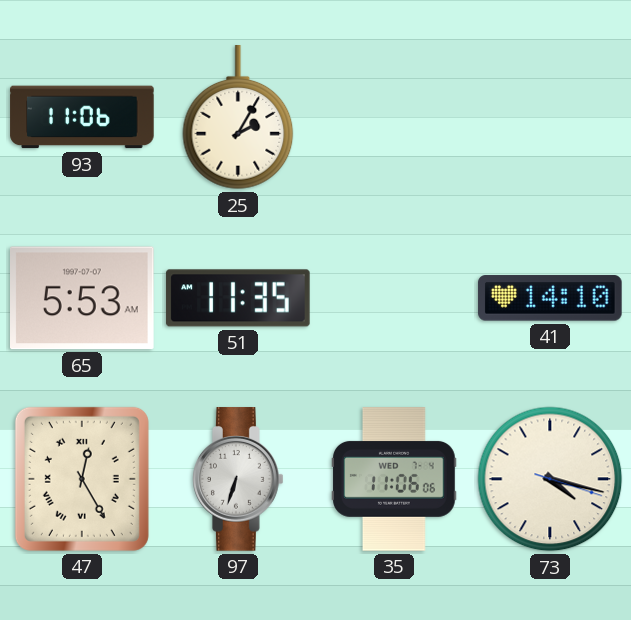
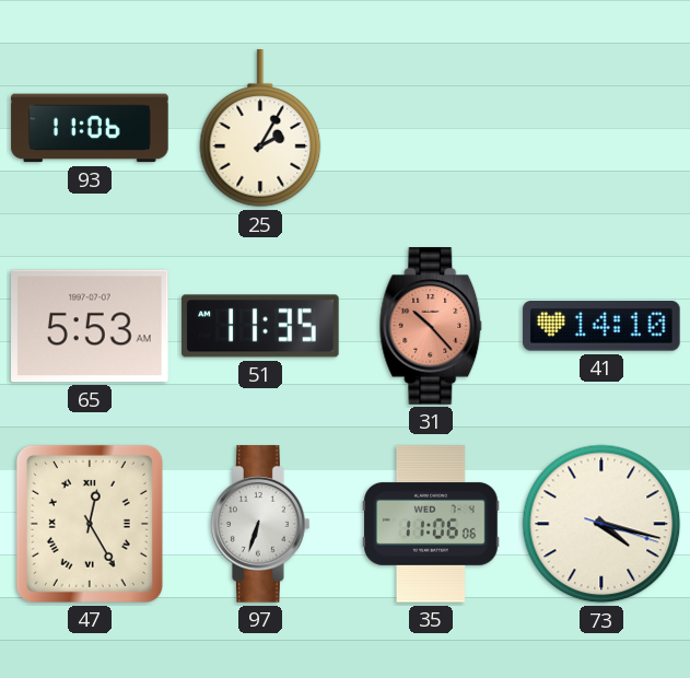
31: none -> 10:23
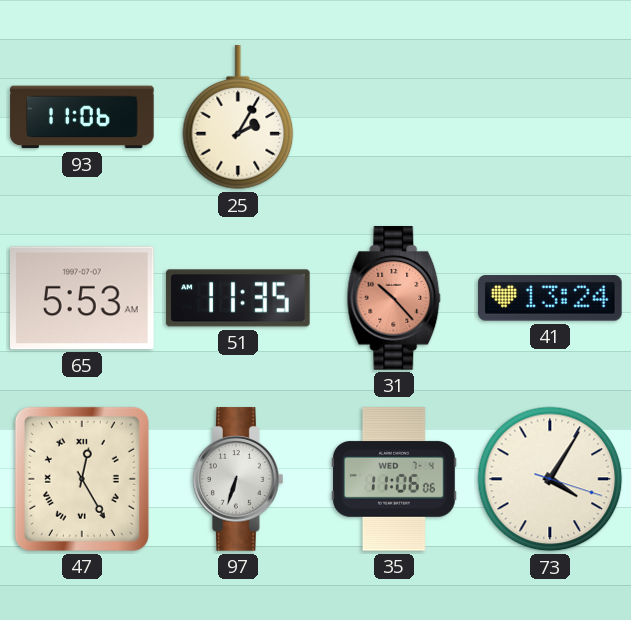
41: 14:10 -> 13:24
73: 4:17 -> 4:05
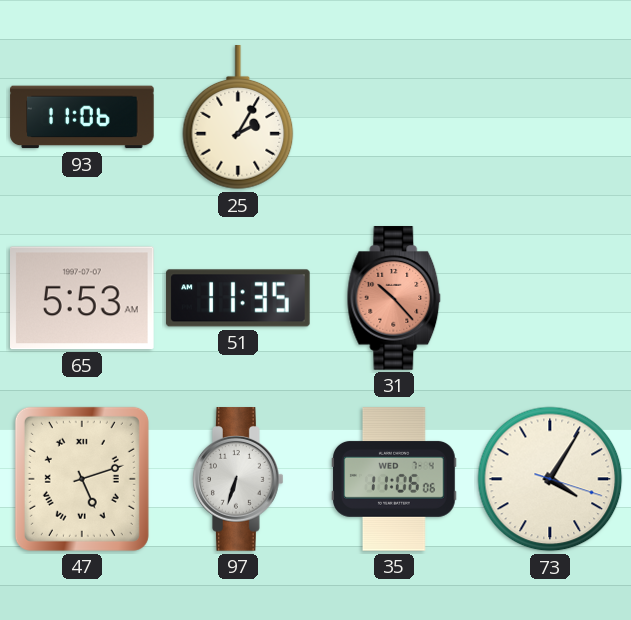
41: 13:24 -> none
47: 12:25 -> 5:12
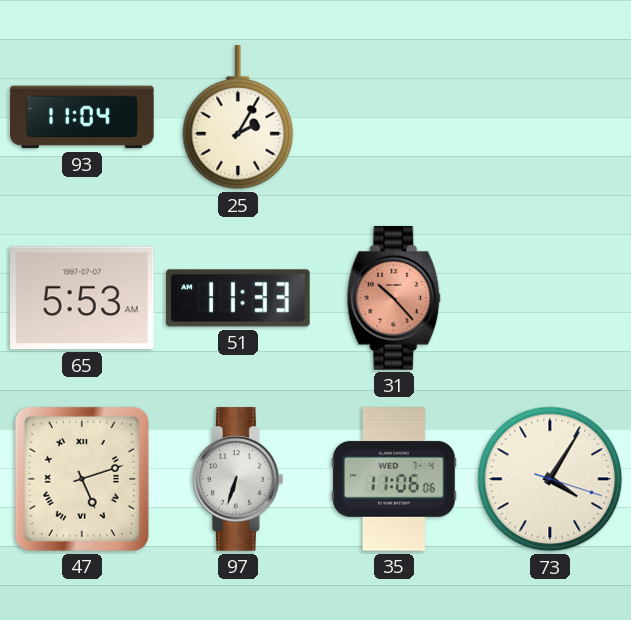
93: 11:06 -> 11:04
51: 11:35 -> 11:33
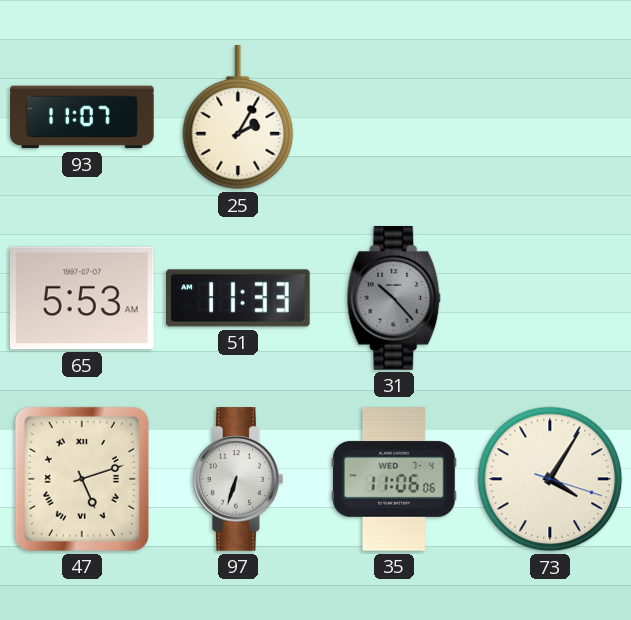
93: 11:04 -> 11:07
31 dial: salmon -> grey
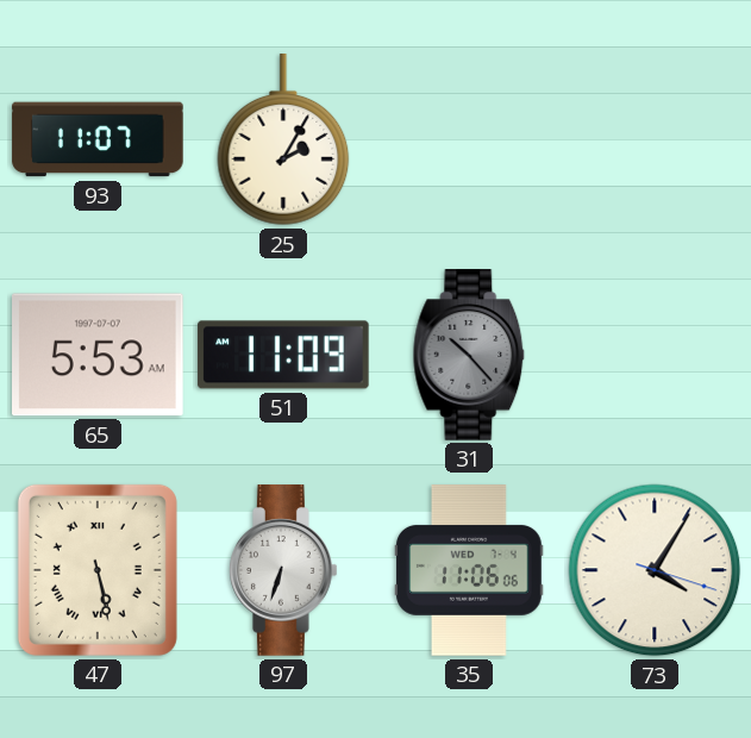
51: 11:33 -> 11:09
47: 5:12 -> 5:28
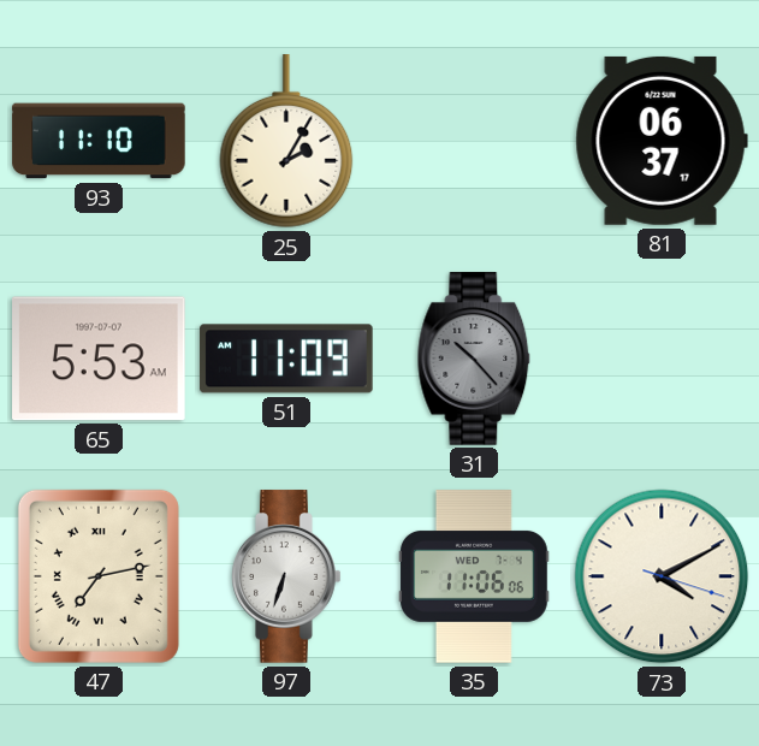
93: 11:07 -> 11:10
81: none -> 06:37
47: 5:28 -> 7:13
73: 4:05 -> 4:10
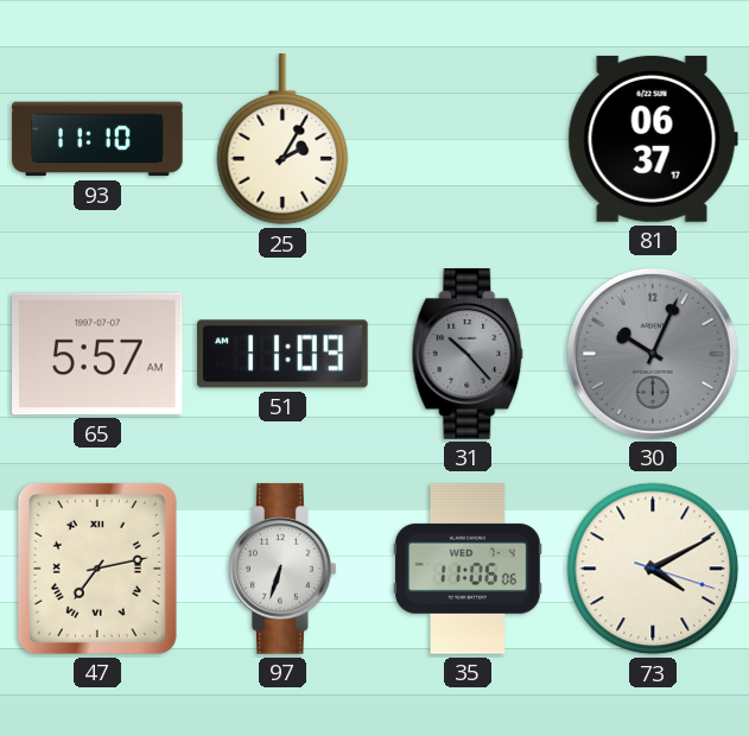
65: 5:53 -> 5:57
30: none -> 10:04
